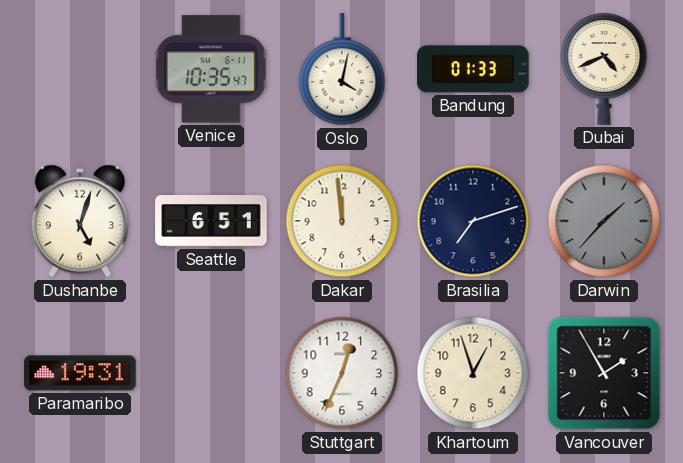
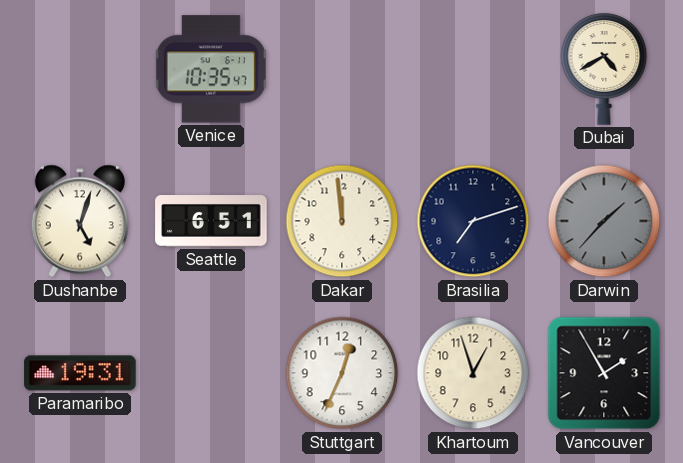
Oslo: 4:02 -> none
Bandung: 01:33 -> none
Dubai: 4:41 -> 4:40
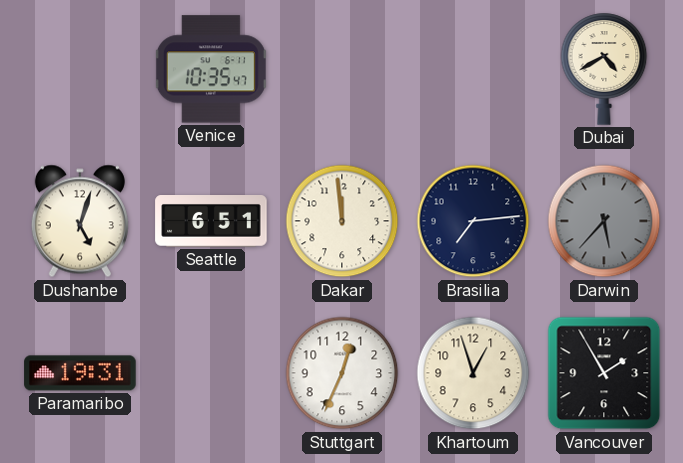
Brasilia: 7:12 -> 7:14
Darwin: 1:37 -> 5:37
